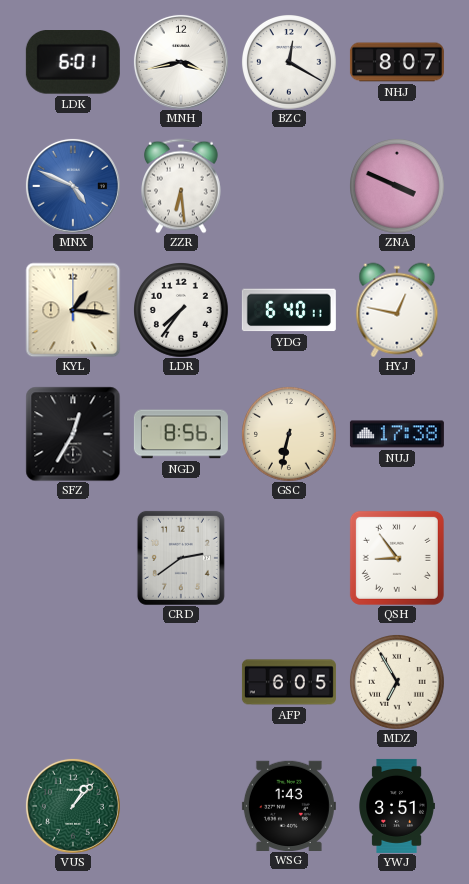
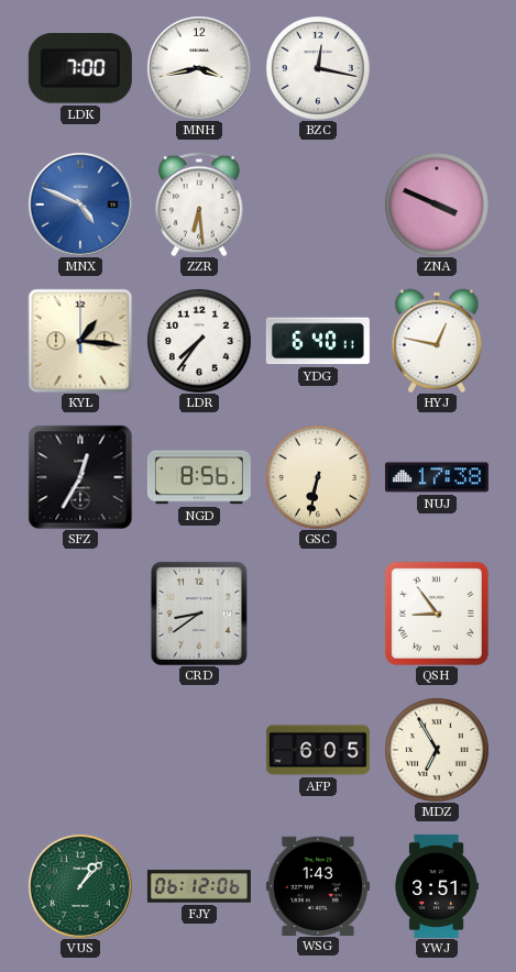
LDK: 6:01 -> 7:00
BZC: 12:20 -> 12:17
NHJ: 8:07 -> none
CRD: 2:39 -> 8:39
FJY: none -> 06:12
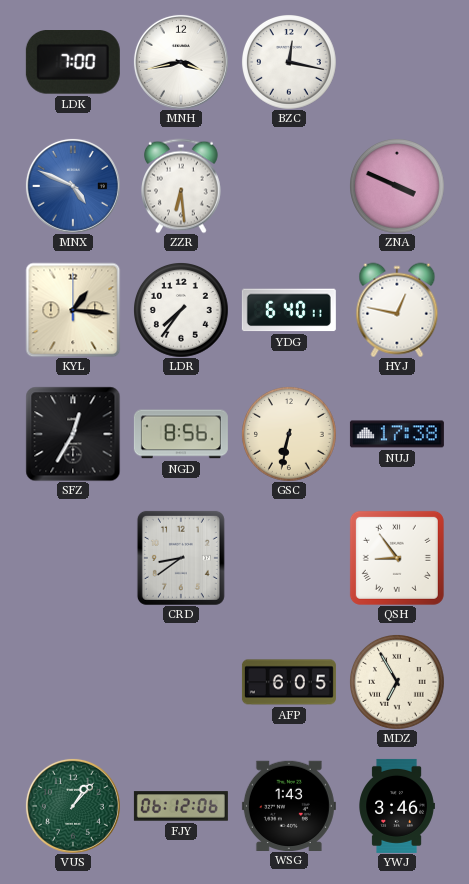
YWJ: 3:51 -> 3:46
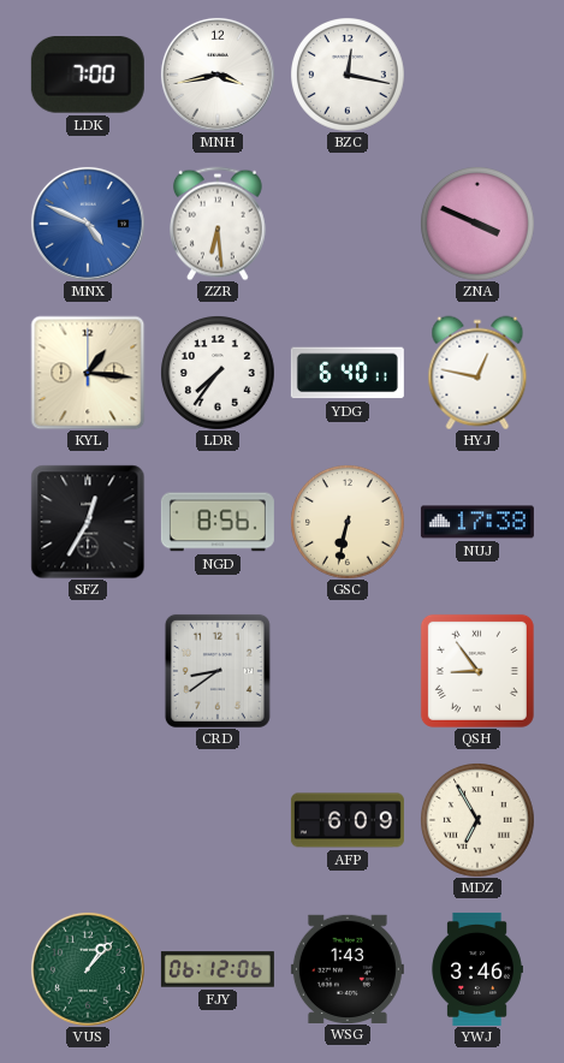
AFP: 6:05 -> 6:09
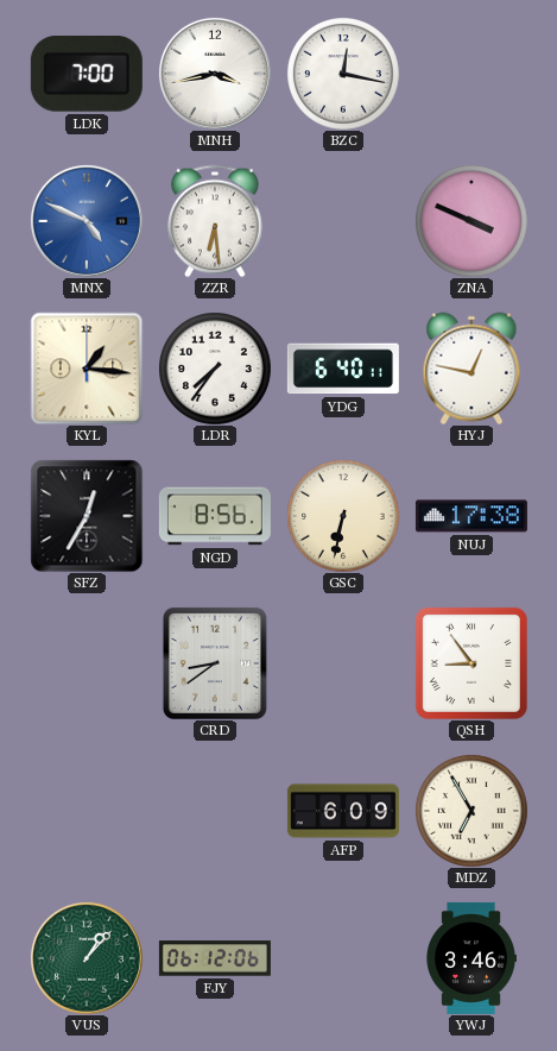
WSG: 1:43 -> none
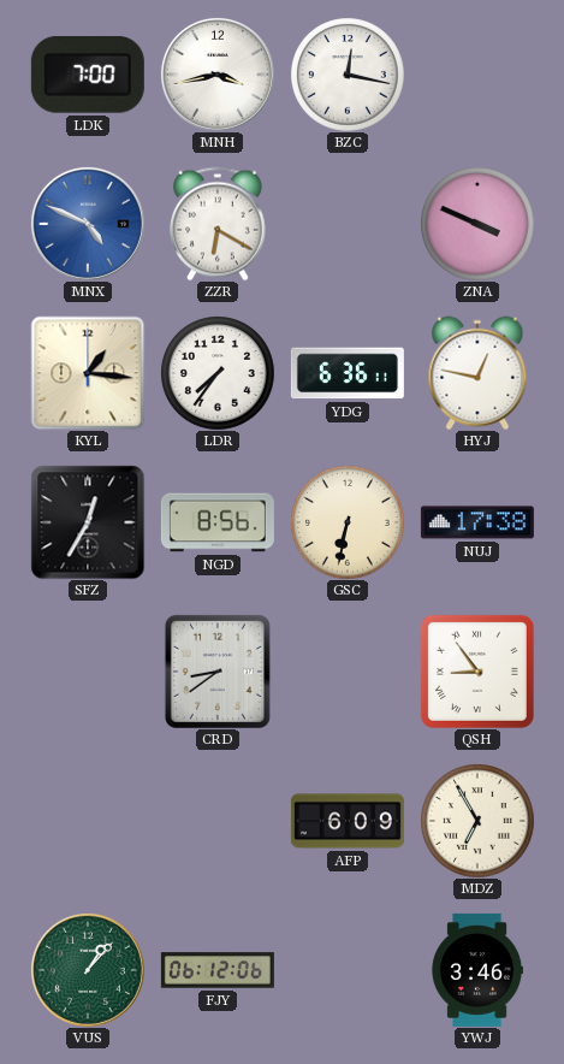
ZZR: 6:29 -> 6:20
YDG: 6:40 -> 6:36
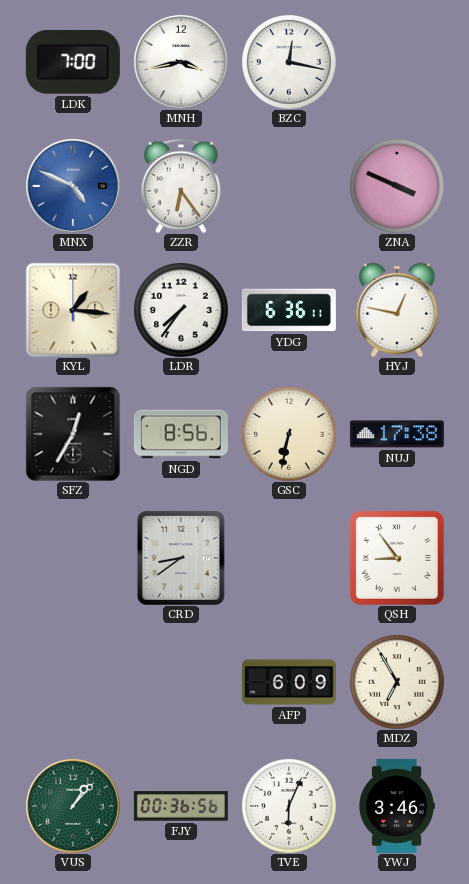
ZZR: 6:20 -> 6:24
FJY: 06:12 -> 00:36
TVE: none -> 6:04
